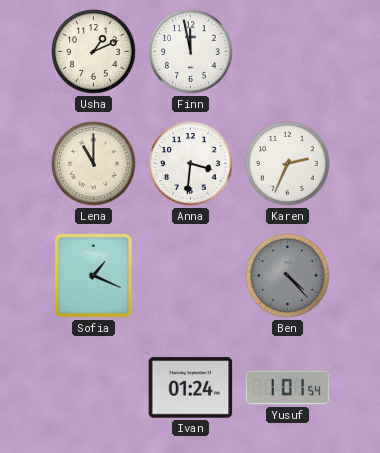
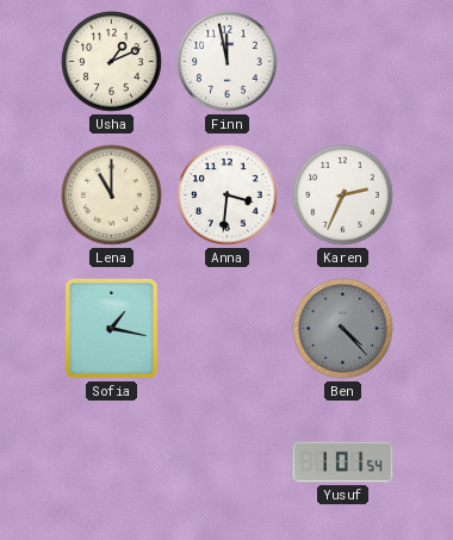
Sofia: 1:19 -> 1:17
Ivan: 01:24 -> none
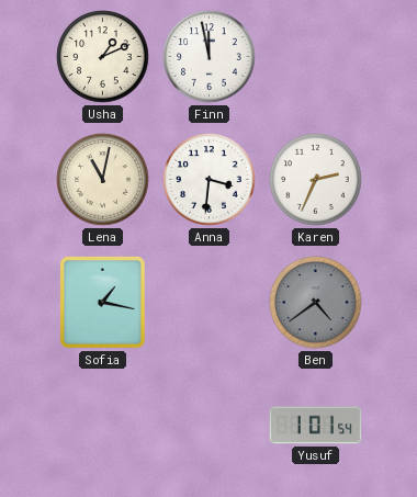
Lena: 11:00 -> 11:02
Ben: 4:23 -> 4:39
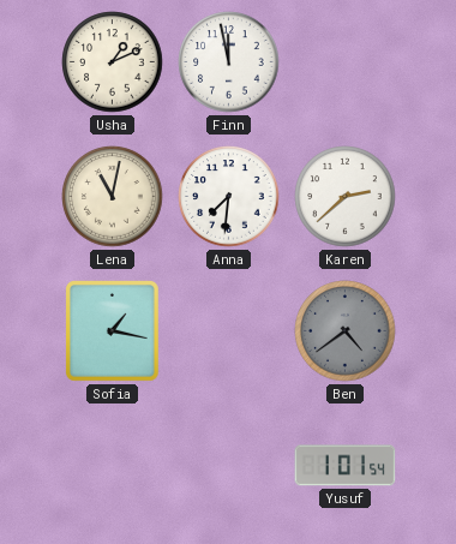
Anna: 3:31 -> 7:31
Karen: 2:34 -> 2:38
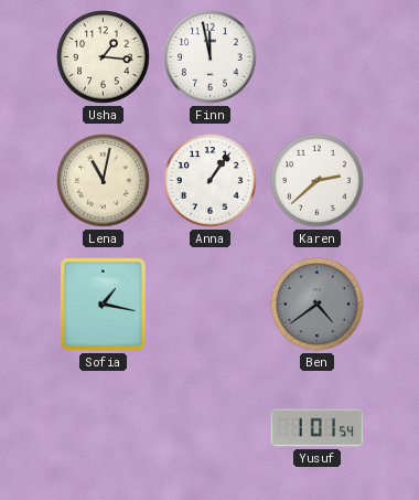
Usha: 1:11 -> 1:16
Anna: 7:31 -> 1:06
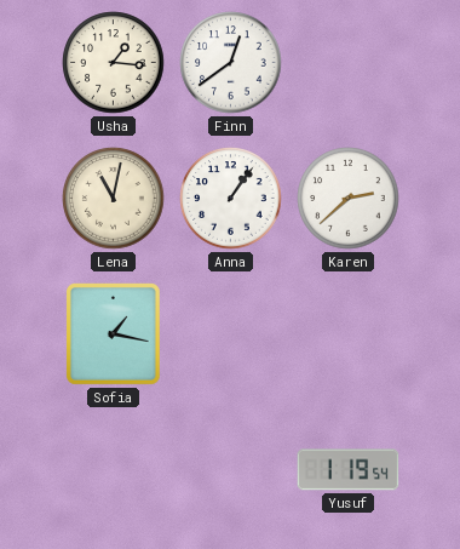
Finn: 11:58 -> 12:39
Ben: 4:39 -> none
Yusuf: 1:01 -> 1:19
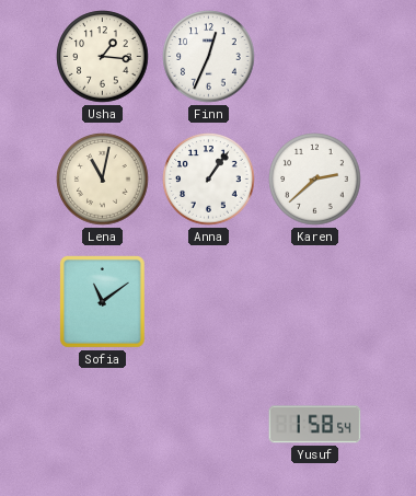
Finn: 12:39 -> 12:34
Sofia: 1:17 -> 11:09
Yusuf: 1:19 -> 1:58
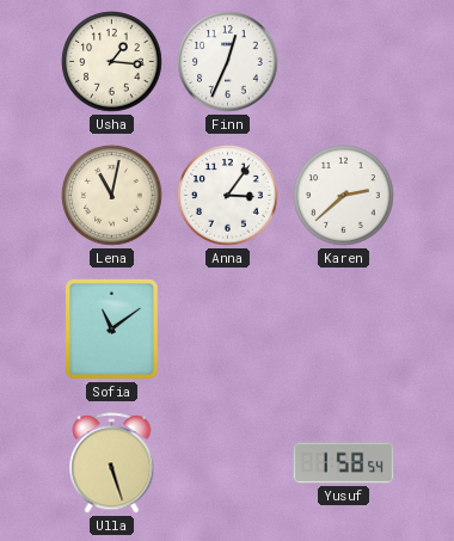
Anna: 1:06 -> 3:06
Ulla: none -> 5:27
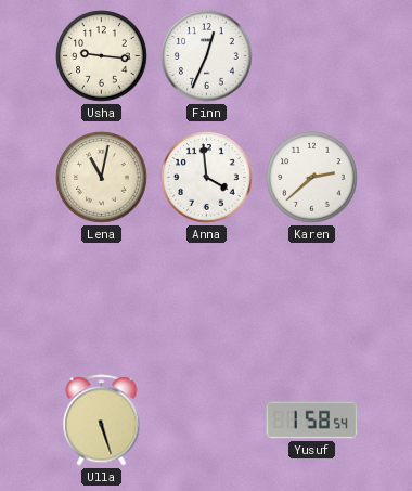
Usha: 1:16 -> 9:16
Anna: 3:06 -> 3:59
Sofia: 11:09 -> none
